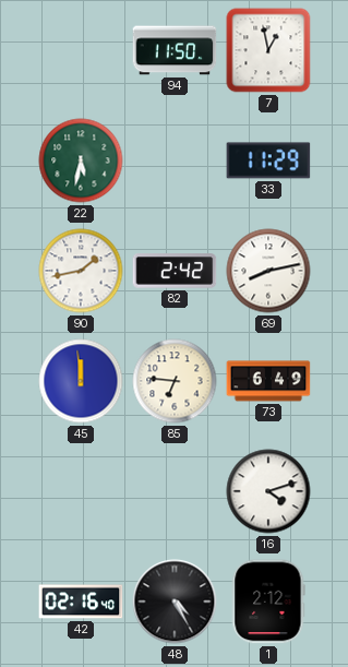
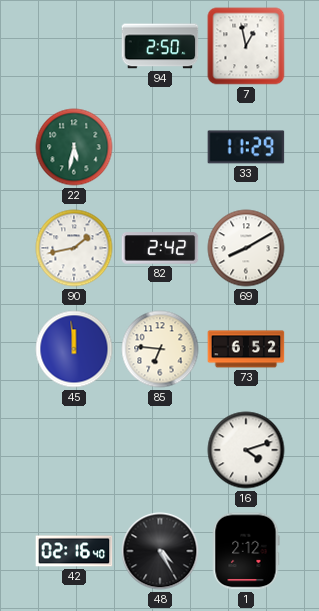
94: 11:50 -> 2:50
69: 8:13 -> 8:10
73: 6:49 -> 6:52
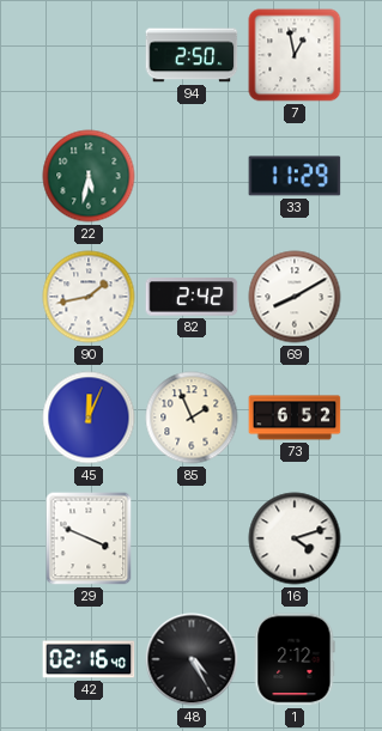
45: 11:59 -> 12:04
85: 6:46 -> 1:56
29: none -> 3:49
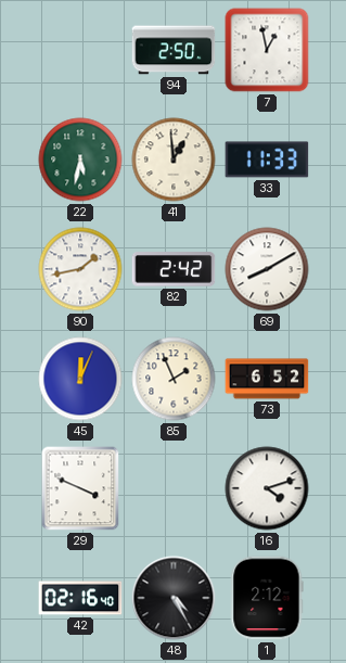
41: none -> 12:59
33: 11:29 -> 11:33
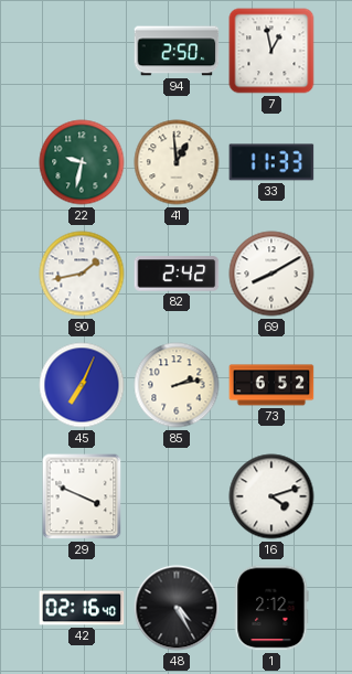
22: 5:32 -> 9:32
45: 12:04 -> 7:04
85: 1:56 -> 2:13
